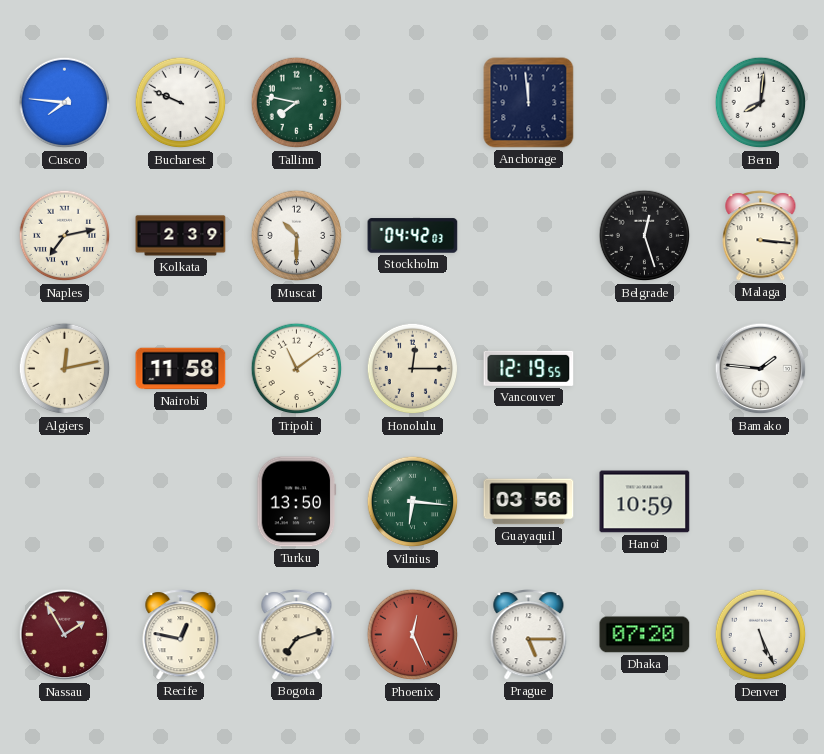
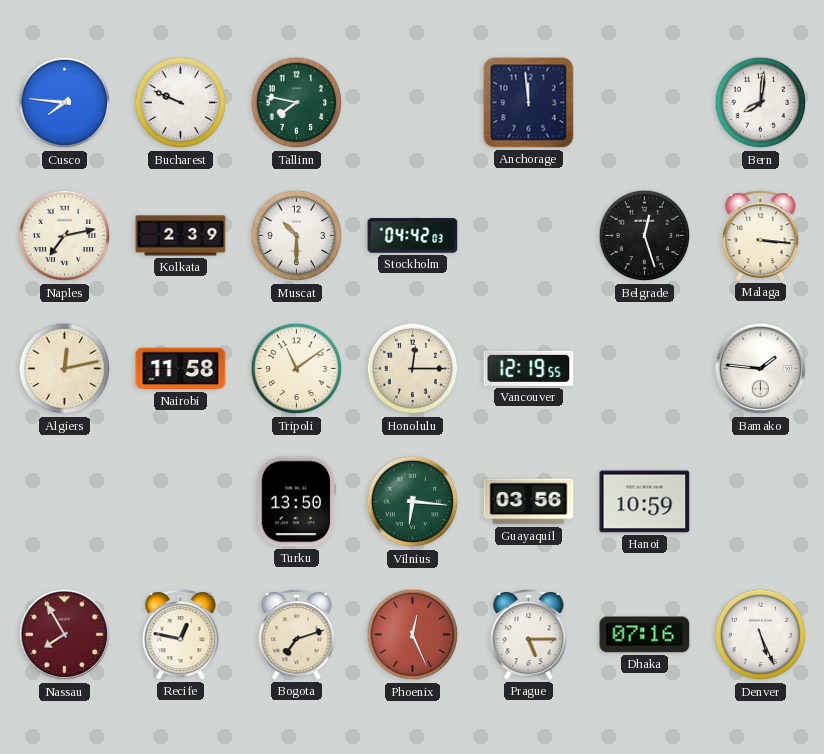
Nassau: 1:55 -> 7:55
Dhaka: 07:20 -> 07:16
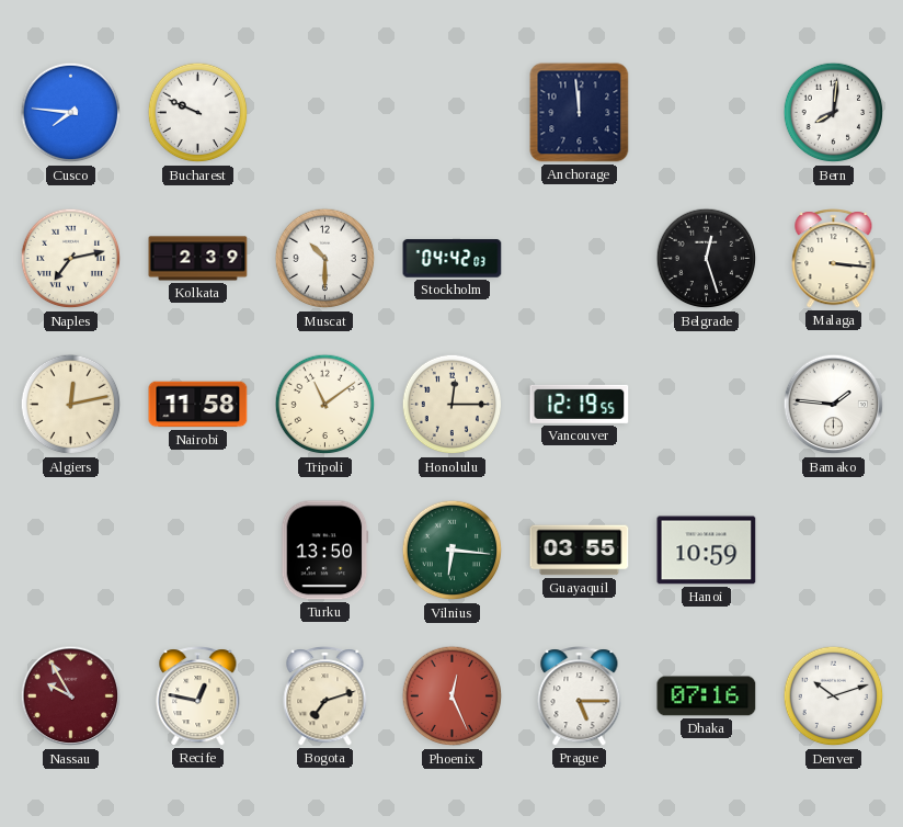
Tallinn: 7:47 -> none
Guayaquil: 03:56 -> 03:55
Nassau: 7:55 -> 9:55
Denver: 5:26 -> 10:12
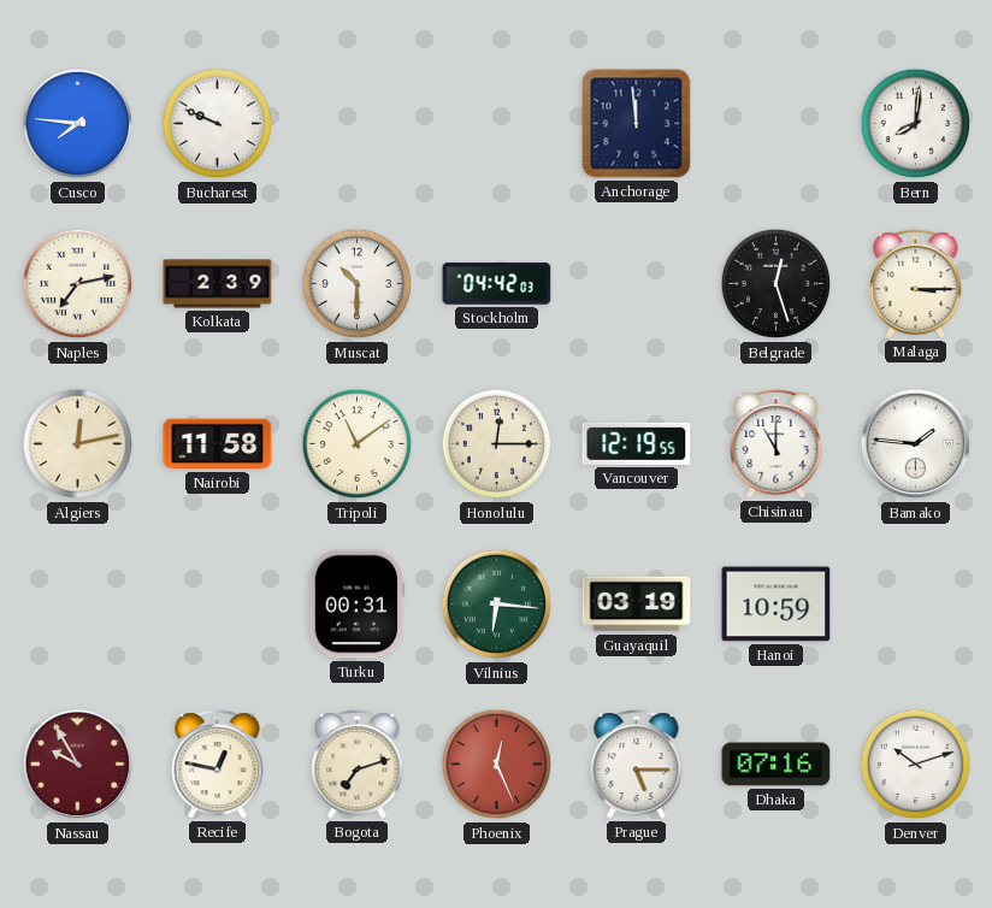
Malaga: 3:16 -> 3:15
Chisinau: none -> 11:00
Turku: 13:50 -> 00:31
Guayaquil: 03:55 -> 03:19
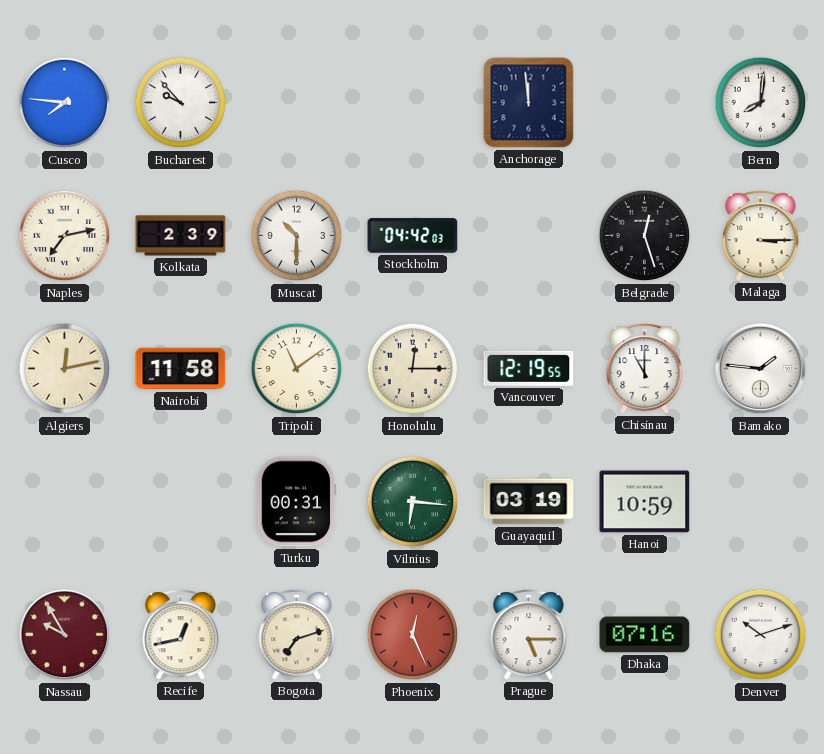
Bucharest: 9:49 -> 9:53
Recife: 12:47 -> 12:43
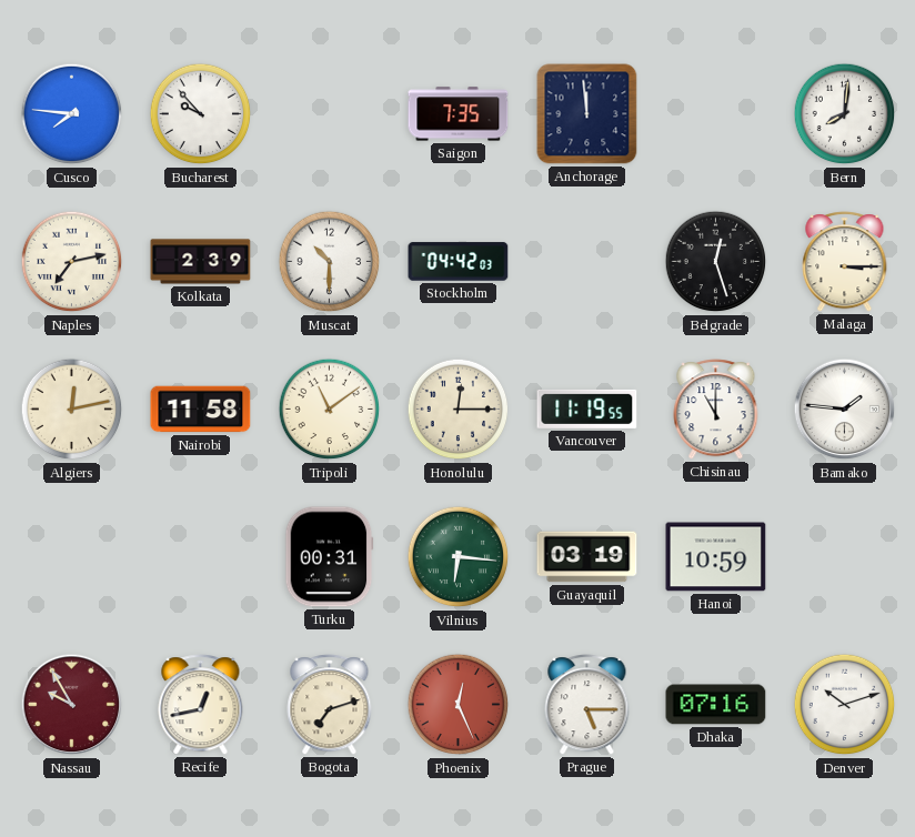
Saigon: none -> 7:35
Vancouver: 12:19 -> 11:19
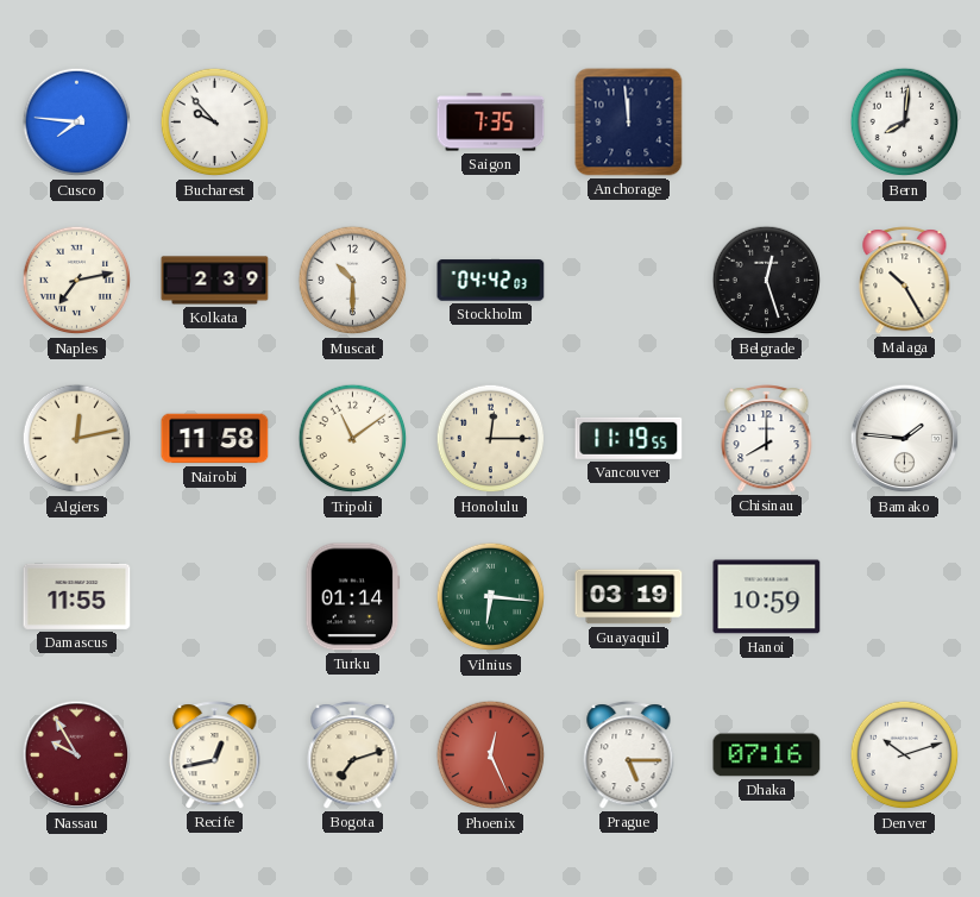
Malaga: 3:15 -> 10:25
Chisinau: 11:00 -> 8:00
Damascus: none -> 11:55
Turku: 00:31 -> 01:14
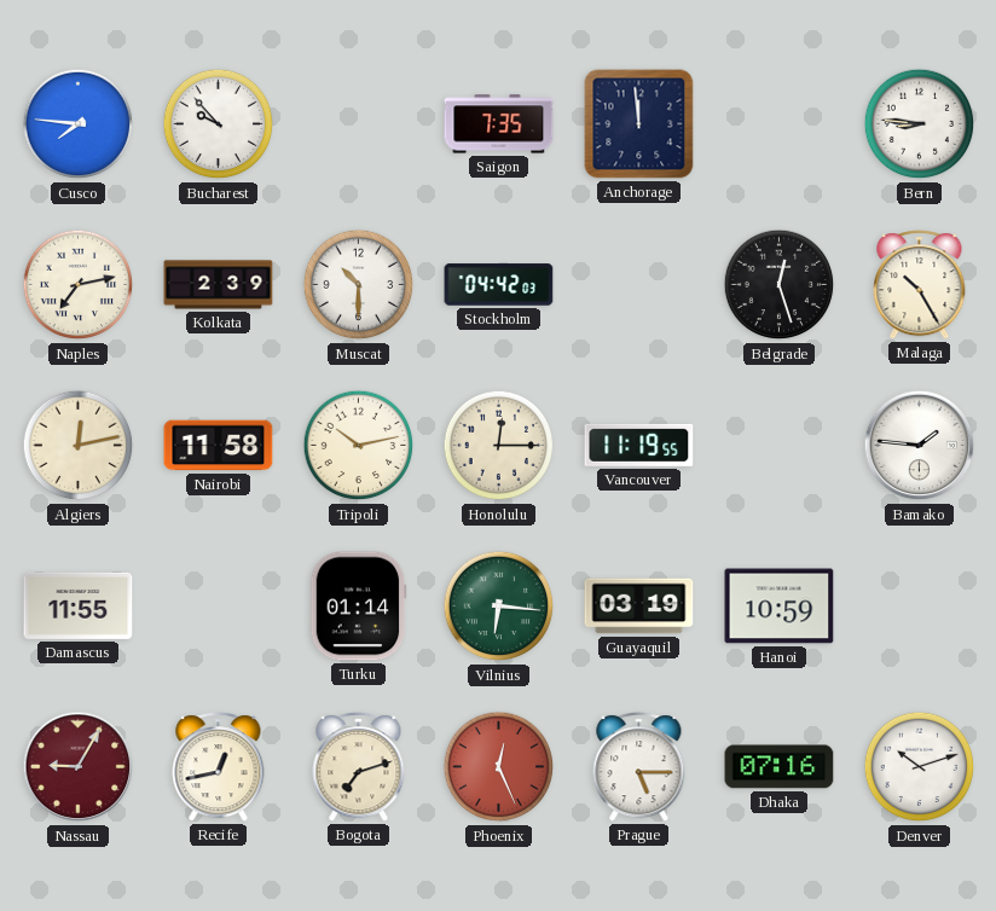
Bern: 8:01 -> 8:46
Tripoli: 11:09 -> 10:13
Chisinau: 8:00 -> none
Nassau: 9:55 -> 9:05
